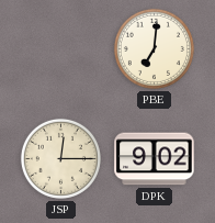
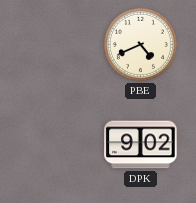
PBE: 7:01 -> 4:41
JSP: 12:15 -> none
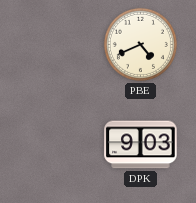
DPK: 9:02 -> 9:03
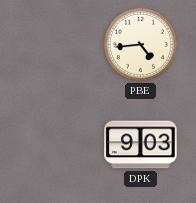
PBE: 4:41 -> 4:44
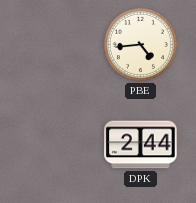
DPK: 9:03 -> 2:44
